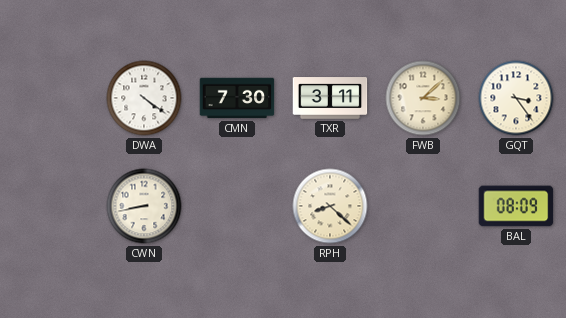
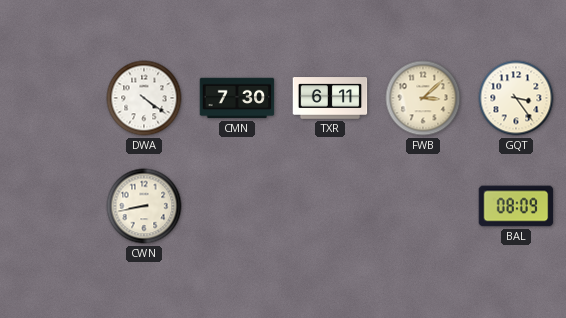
TXR: 3:11 -> 6:11
RPH: 8:22 -> none
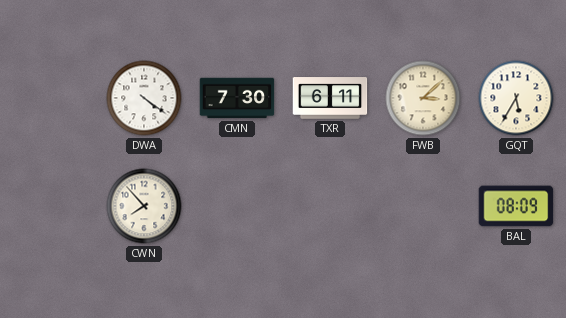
GQT: 3:24 -> 5:35
CWN: 8:43 -> 7:53
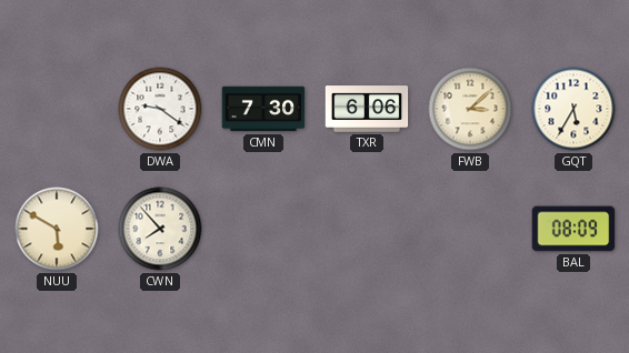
DWA: 4:21 -> 9:21
TXR: 6:11 -> 6:06
NUU: none -> 5:50
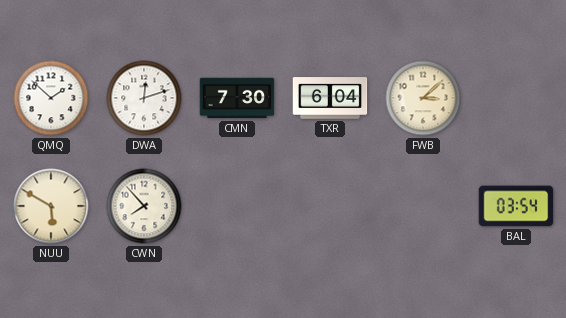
QMQ: none -> 1:52
DWA: 9:21 -> 12:12
TXR: 6:06 -> 6:04
GQT: 5:35 -> none
BAL: 08:09 -> 03:54
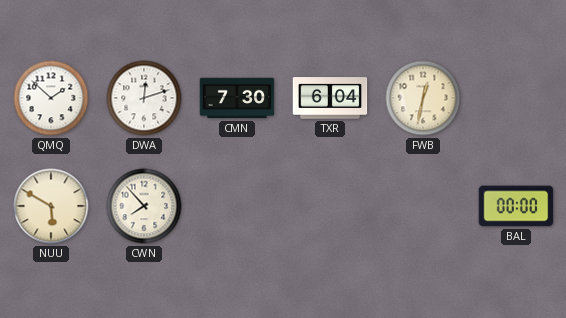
FWB: 3:08 -> 12:32
BAL: 03:54 -> 00:00
